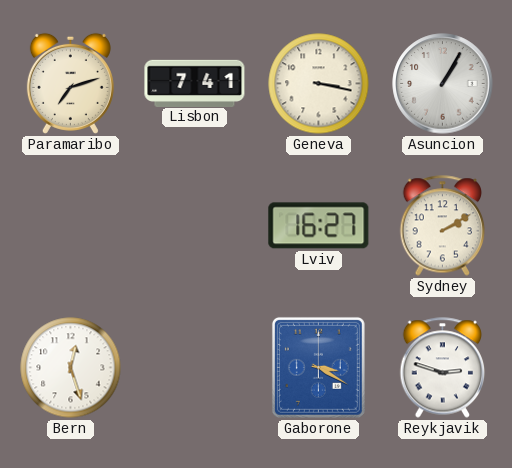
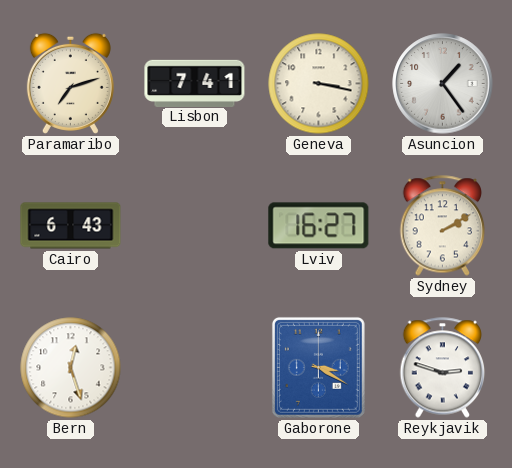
Asuncion: 1:05 -> 1:24
Cairo: none -> 6:43
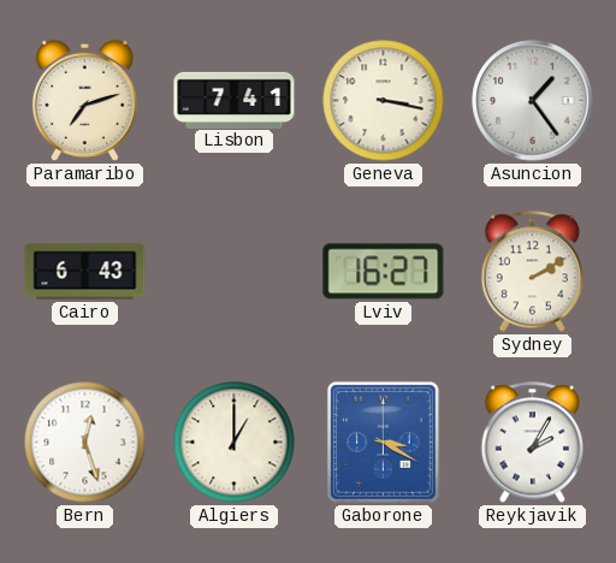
Algiers: none -> 1:00
Reykjavik: 2:48 -> 2:05
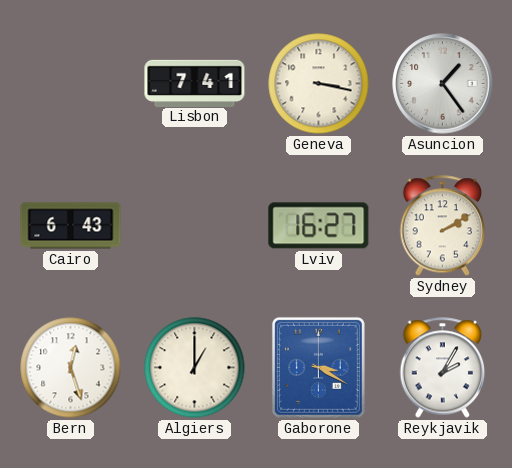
Paramaribo: 7:12 -> none
